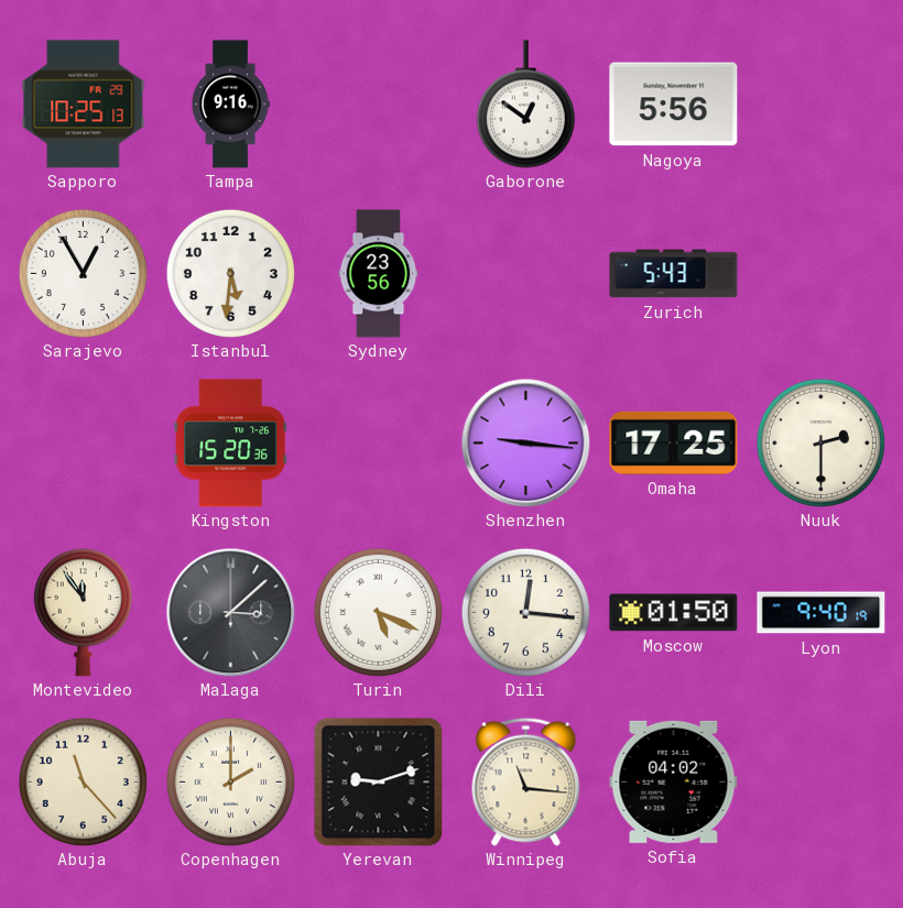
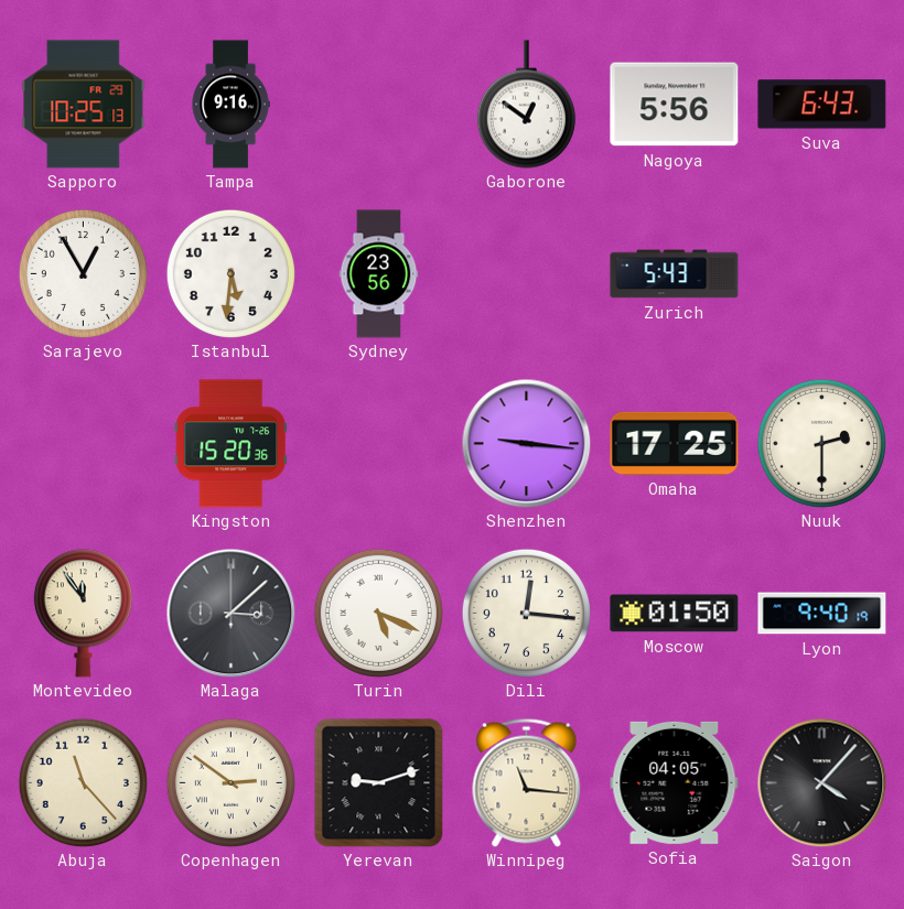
Suva: none -> 6:43
Copenhagen: 2:00 -> 2:51
Sofia: 04:02 -> 04:05
Saigon: none -> 4:07
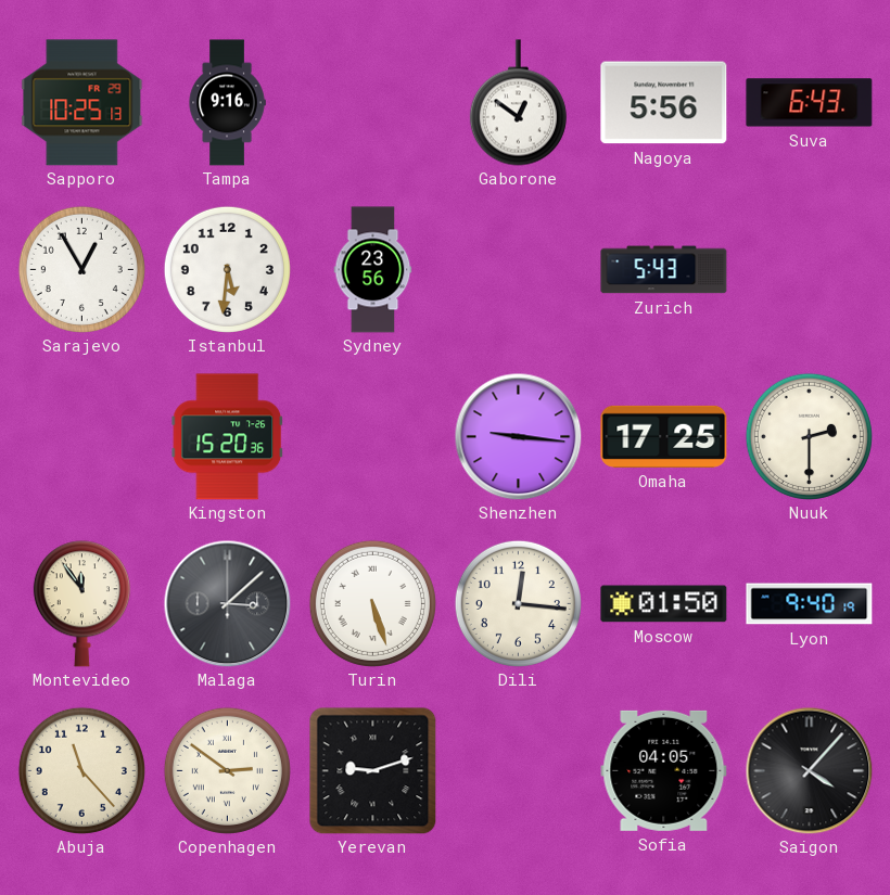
Turin: 5:19 -> 5:27
Winnipeg: 11:16 -> none
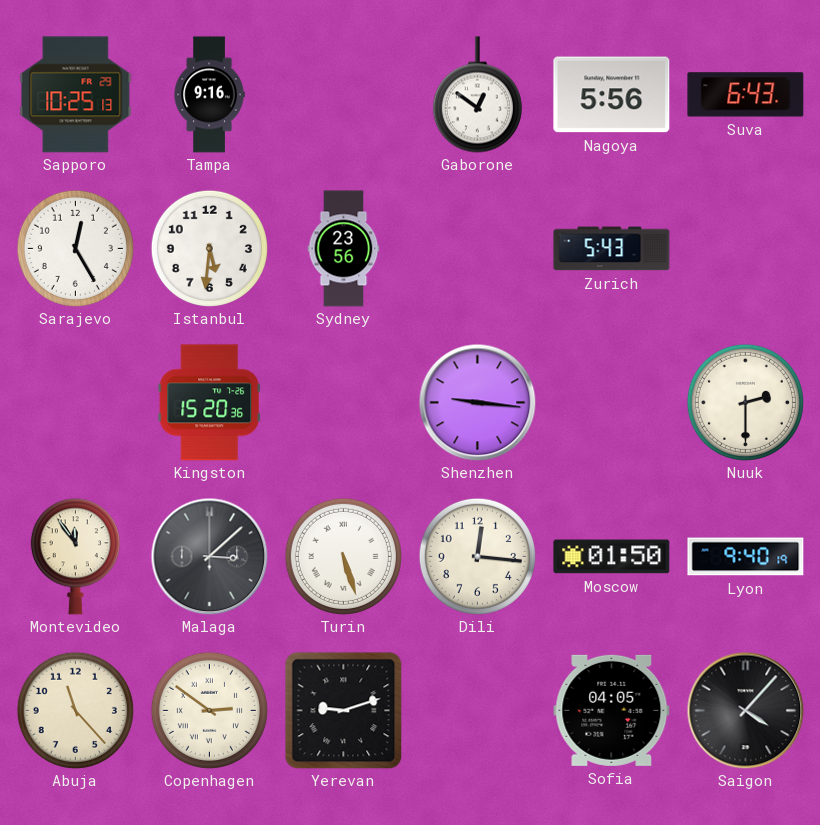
Sarajevo: 12:55 -> 12:25
Omaha: 17:25 -> none
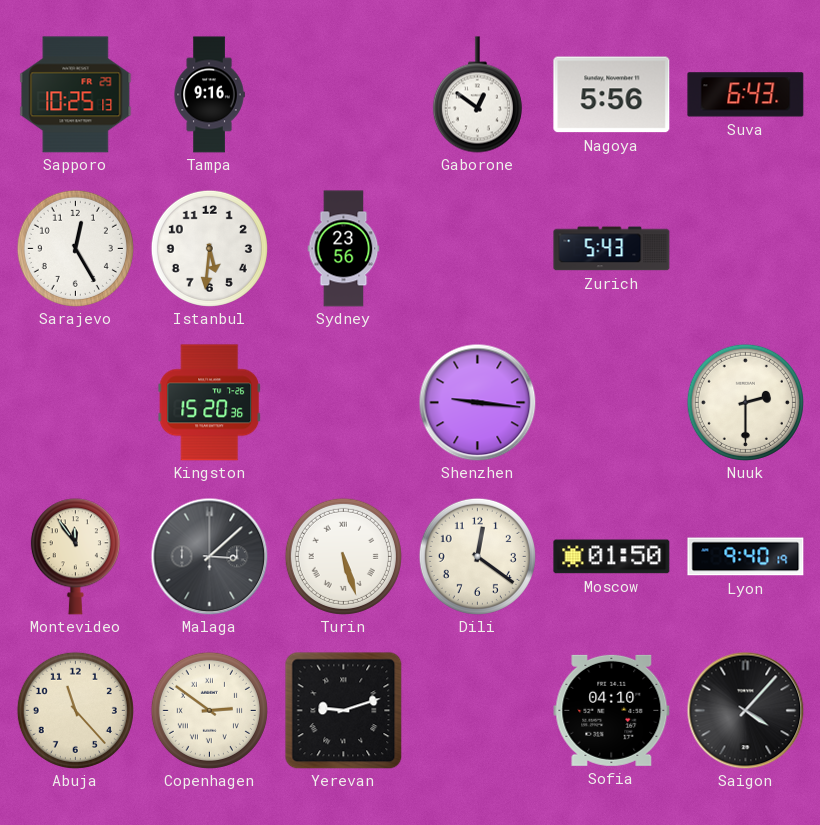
Dili: 12:16 -> 12:21
Sofia: 04:05 -> 04:10
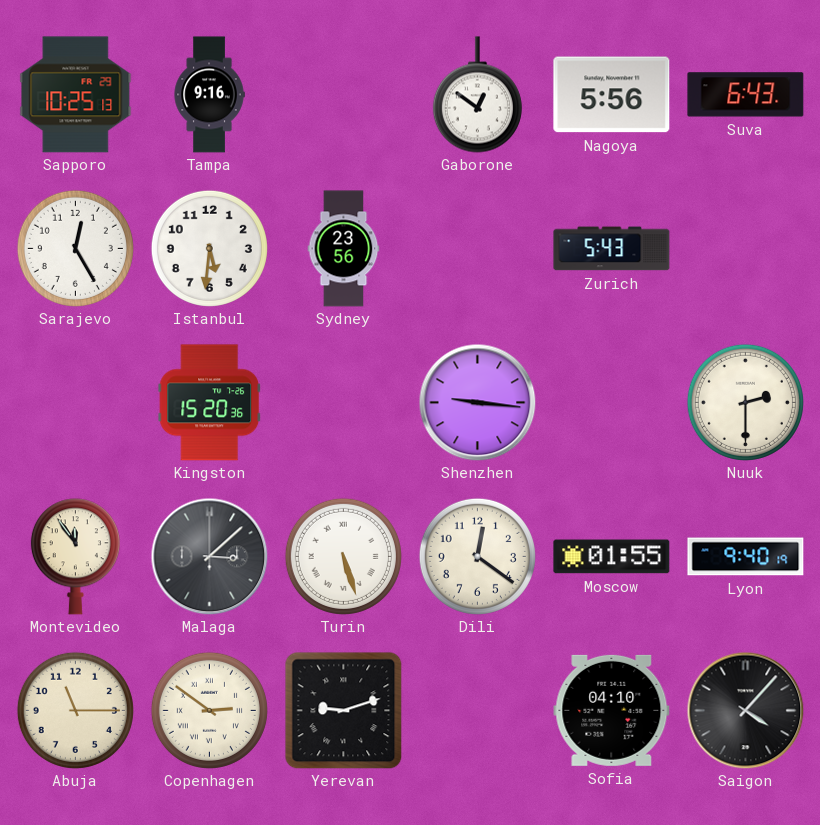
Moscow: 01:50 -> 01:55
Abuja: 11:23 -> 11:15
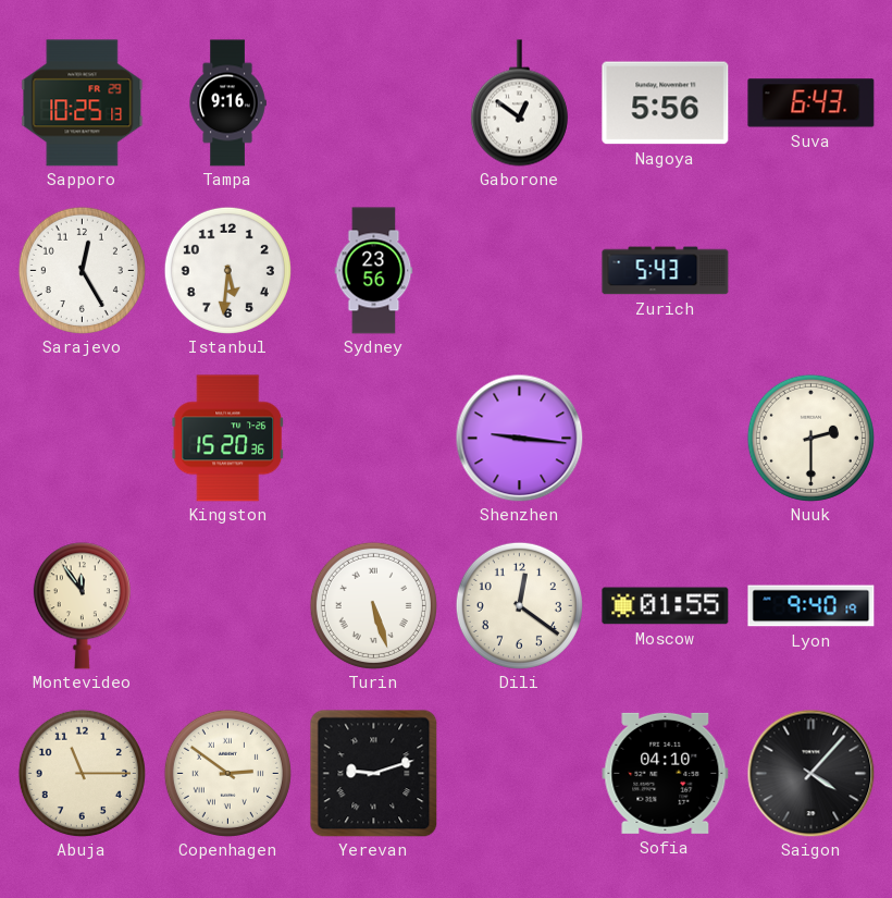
Malaga: 3:08 -> none
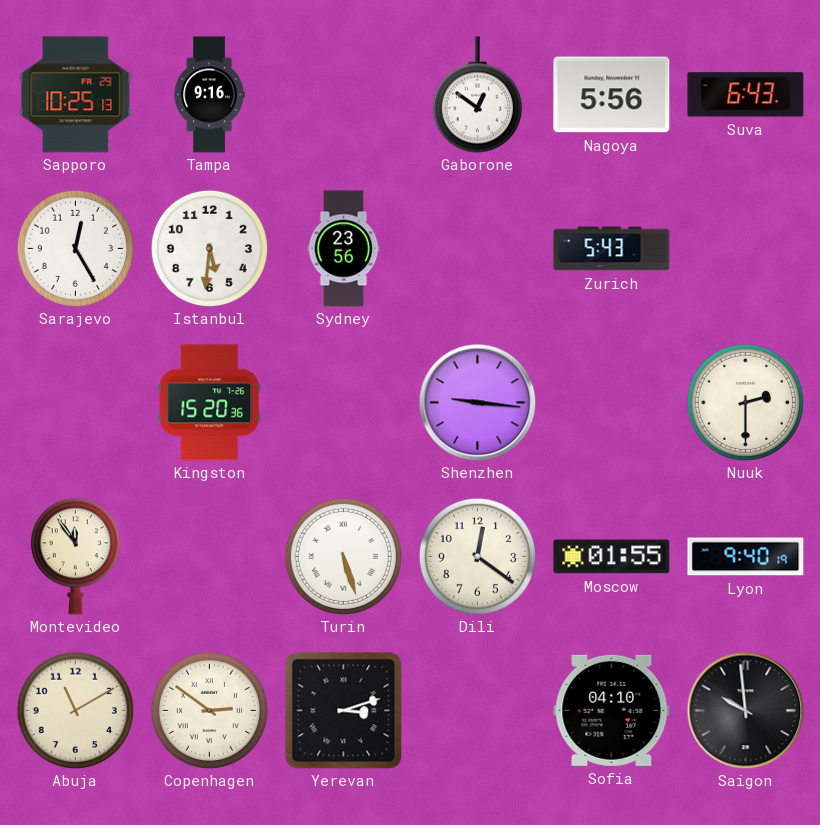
Abuja: 11:15 -> 11:10
Yerevan: 9:12 -> 3:12
Saigon: 4:07 -> 9:59
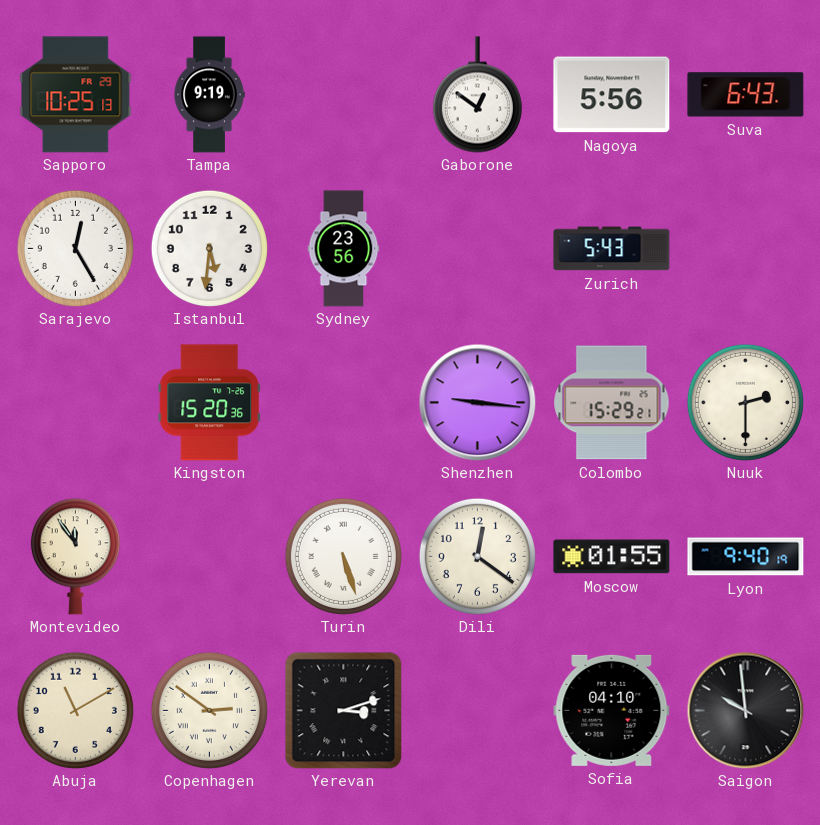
Tampa: 9:16 -> 9:19
Colombo: none -> 15:29
